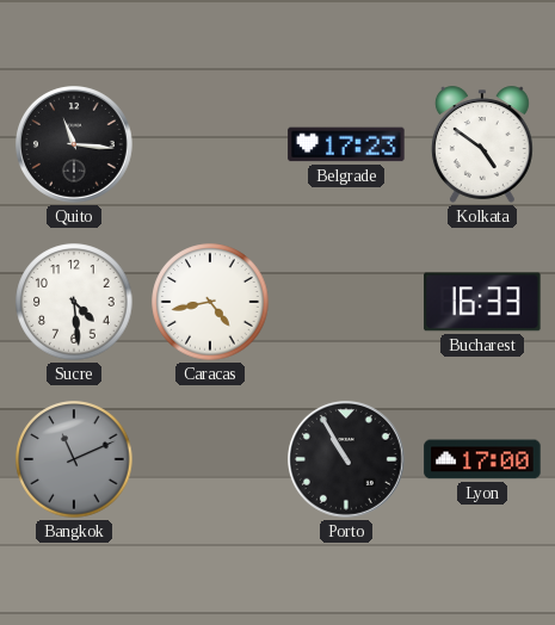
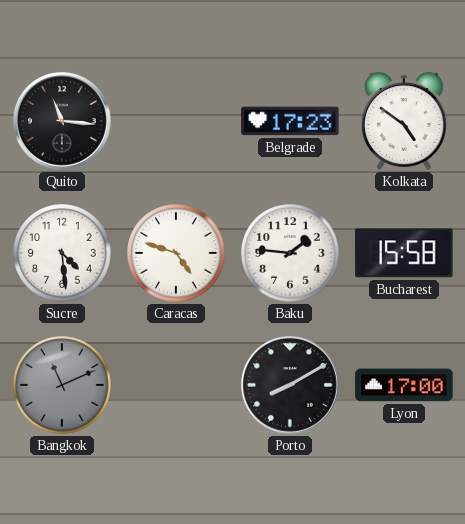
Caracas: 4:43 -> 4:48
Baku: none -> 1:46
Bucharest: 16:33 -> 15:58
Porto: 10:55 -> 8:10
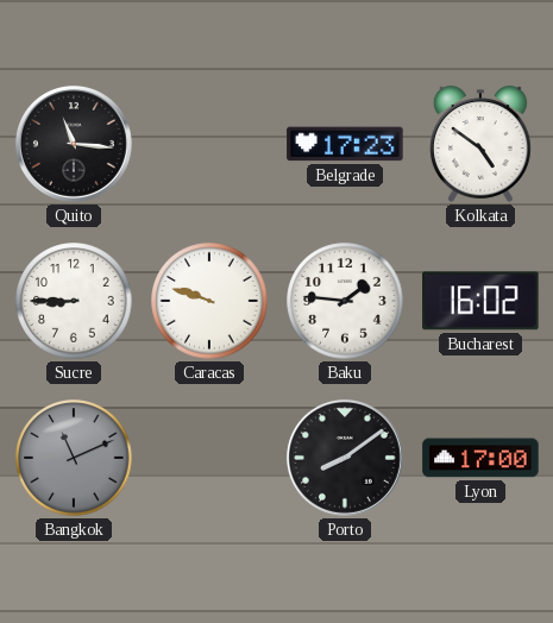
Sucre: 4:29 -> 8:45
Caracas: 4:48 -> 9:48
Bucharest: 15:58 -> 16:02
Porto: 8:10 -> 8:09
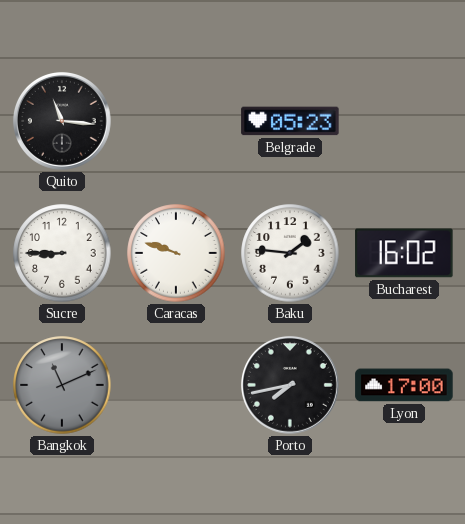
Belgrade: 17:23 -> 05:23
Kolkata: 4:51 -> none
Porto: 8:09 -> 7:43
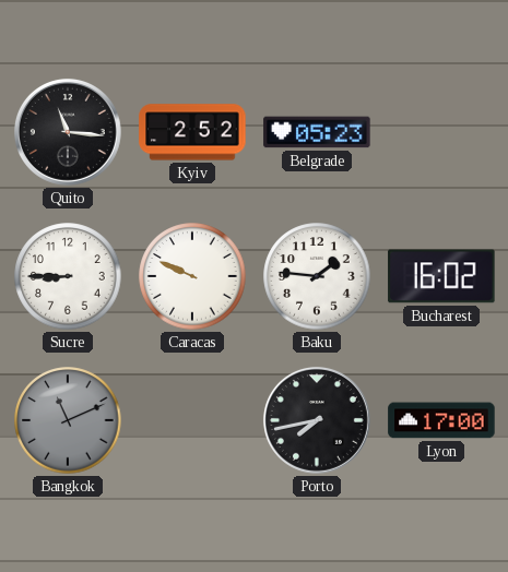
Kyiv: none -> 2:52
Caracas: 9:48 -> 9:49
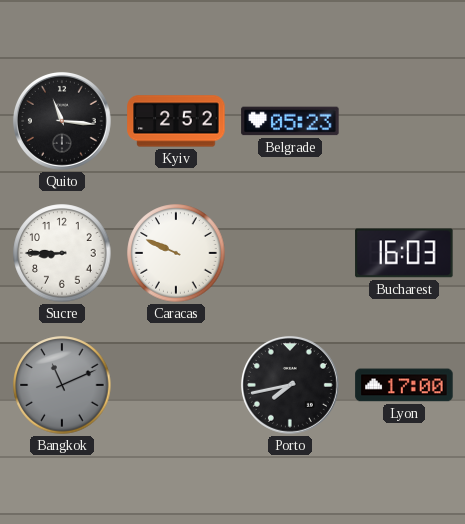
Baku: 1:46 -> none
Bucharest: 16:02 -> 16:03
